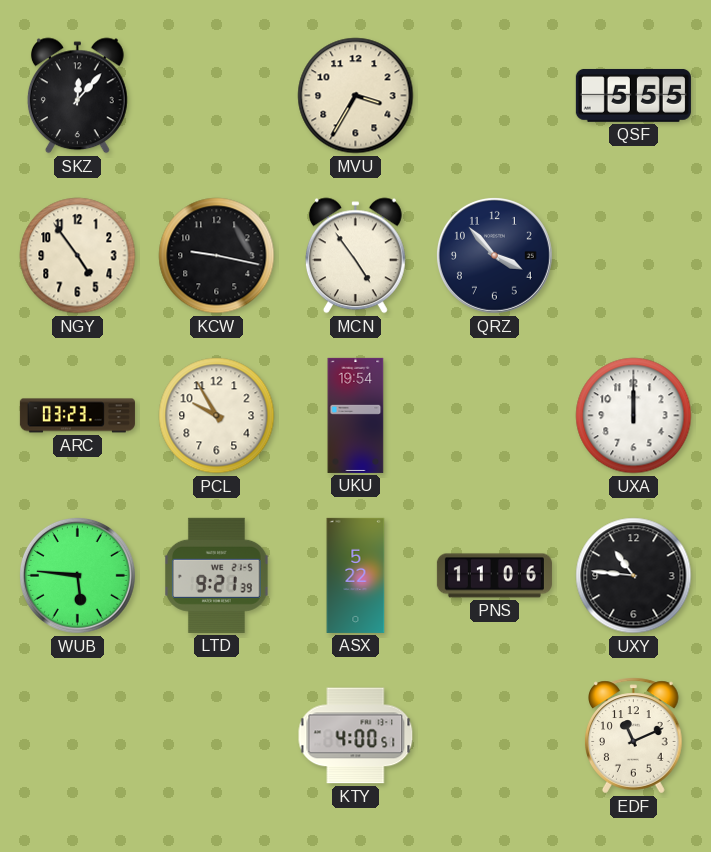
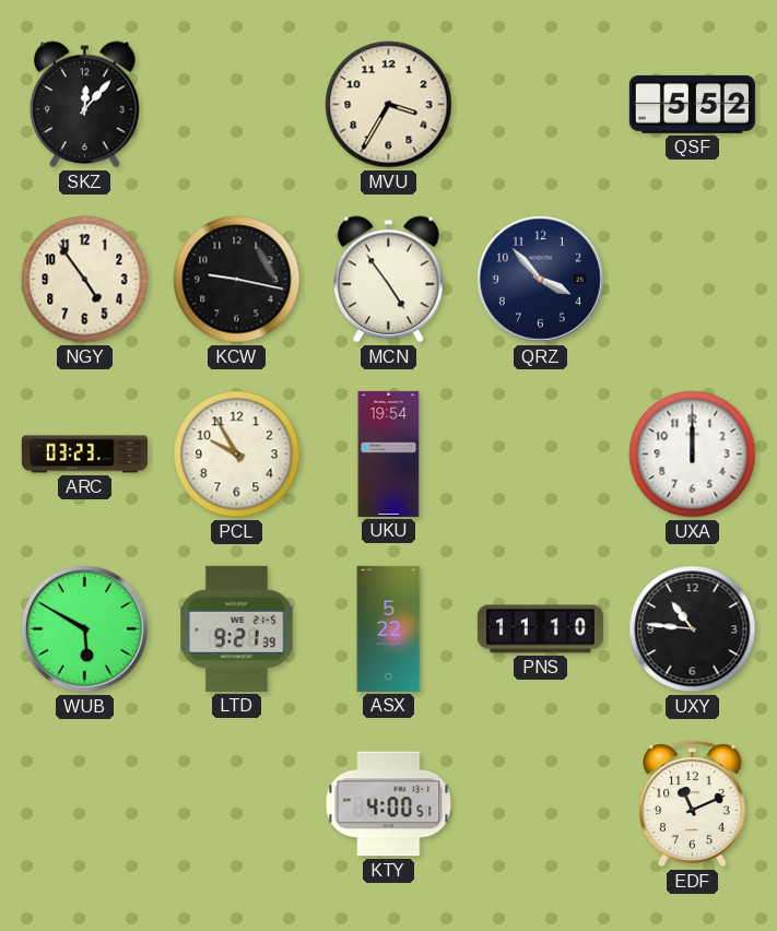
QSF: 5:55 -> 5:52
WUB: 5:46 -> 5:50
PNS: 11:06 -> 11:10
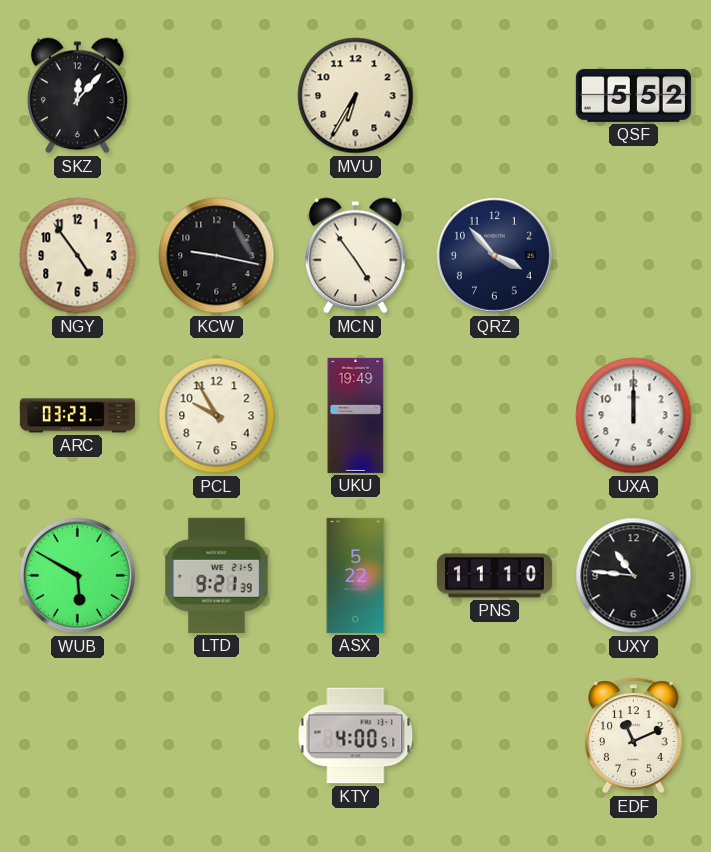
MVU: 3:35 -> 6:35
UKU: 19:54 -> 19:49
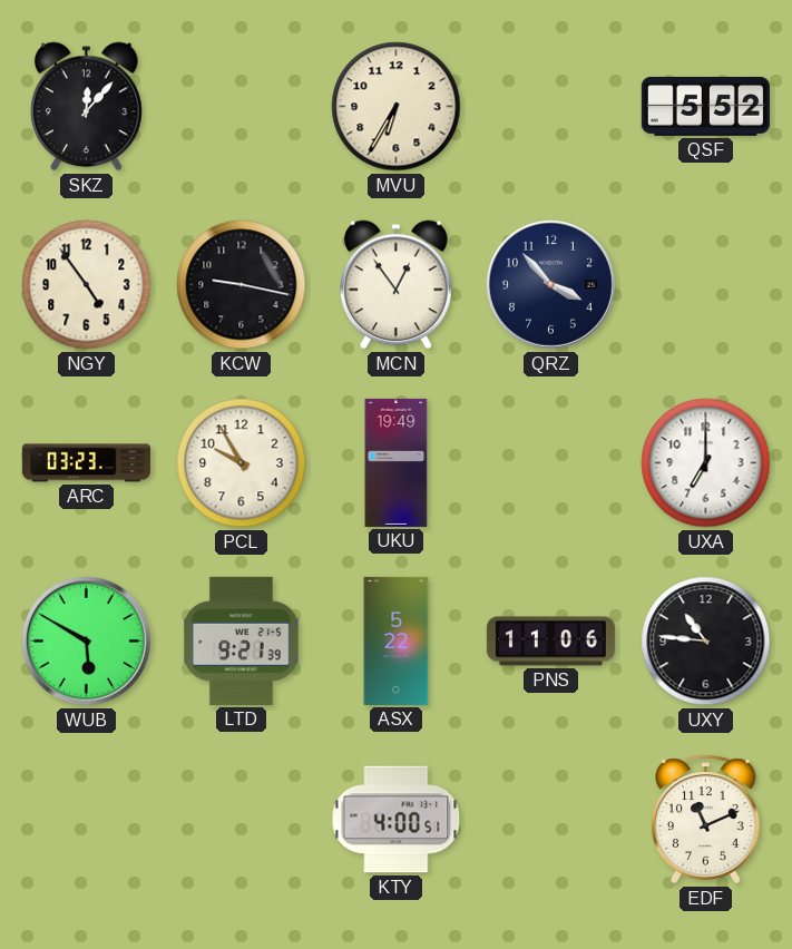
MCN: 4:54 -> 12:54
UXA: 12:00 -> 7:00
PNS: 11:10 -> 11:06
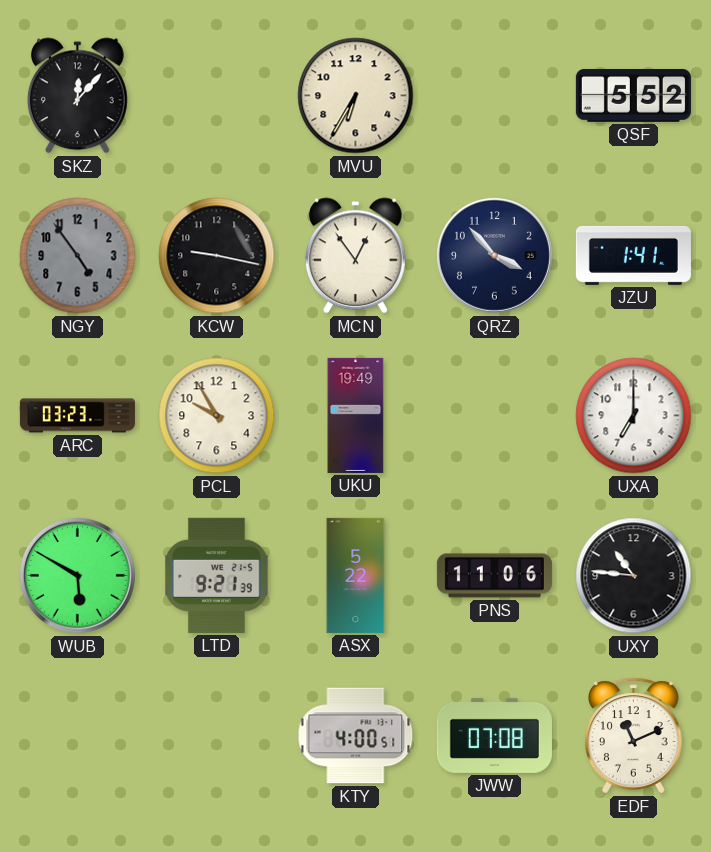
NGY dial: cream -> grey
JZU: none -> 1:41
JWW: none -> 07:08
